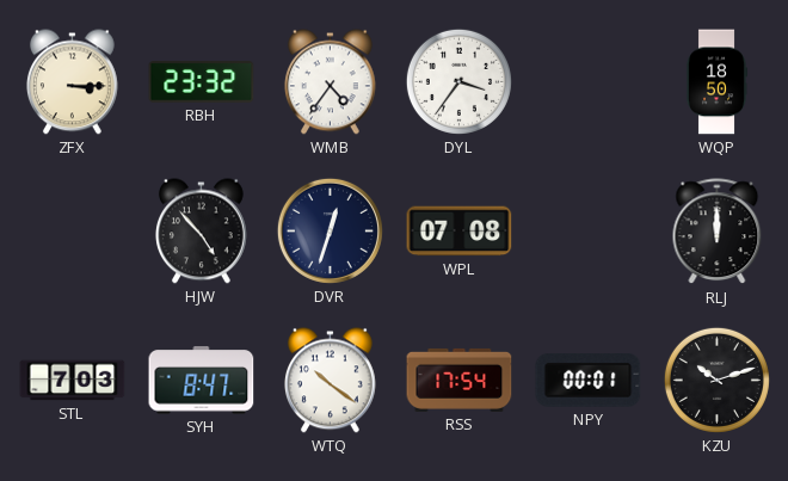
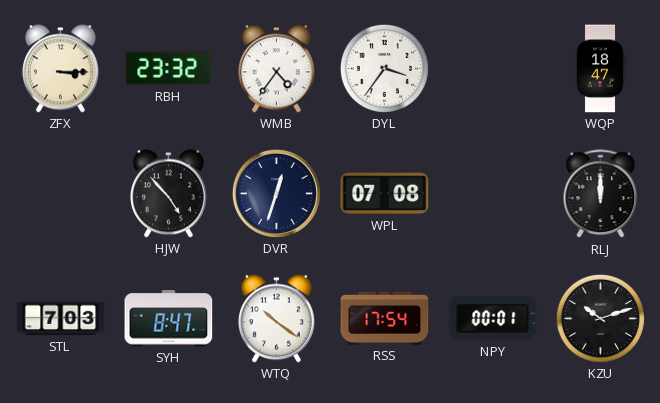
WQP: 18:50 -> 18:47
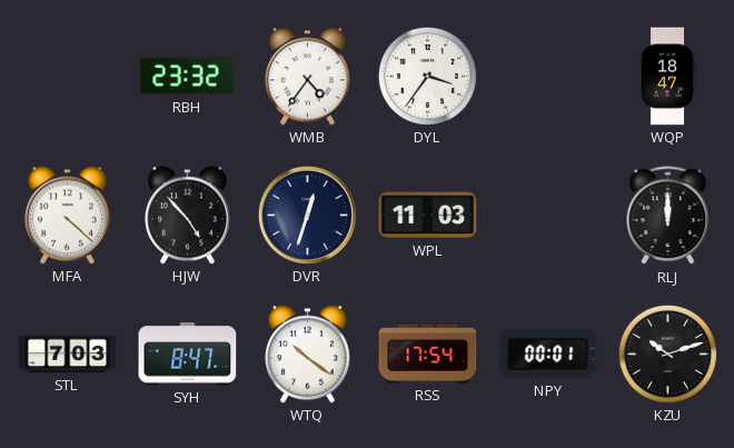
ZFX: 3:15 -> none
MFA: none -> 4:22
WPL: 07:08 -> 11:03
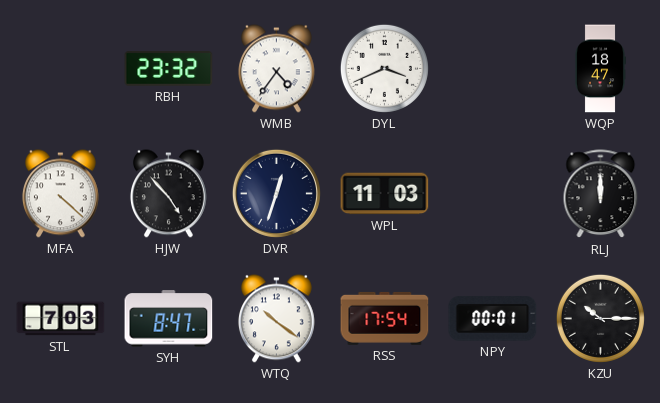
DYL: 3:36 -> 3:41
KZU: 10:12 -> 10:15
